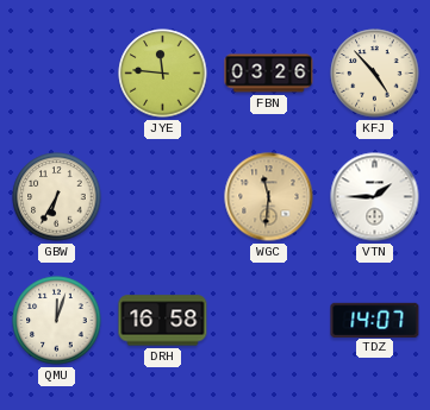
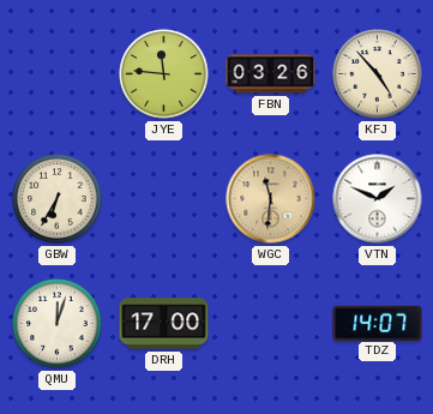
VTN: 1:45 -> 1:49
DRH: 16:58 -> 17:00
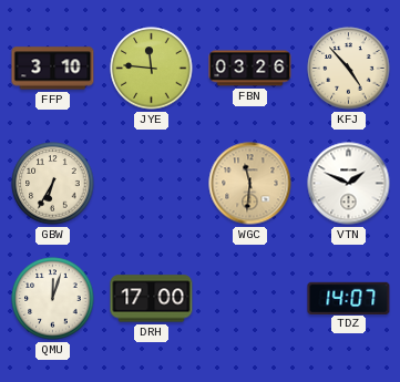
FFP: none -> 3:10
